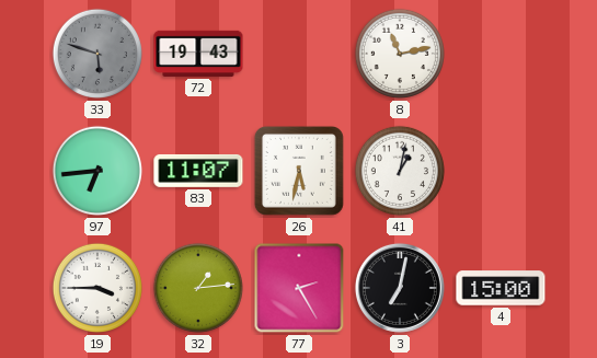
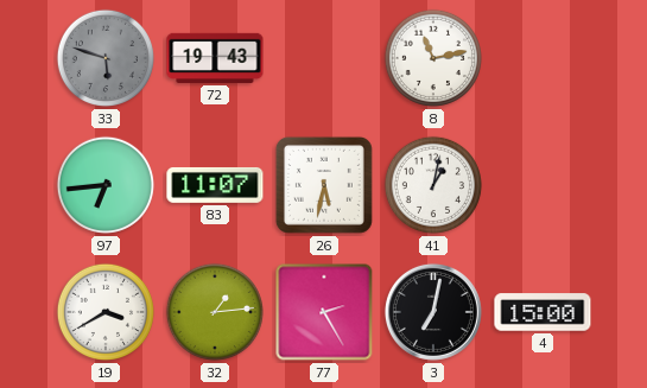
19: 3:45 -> 3:40
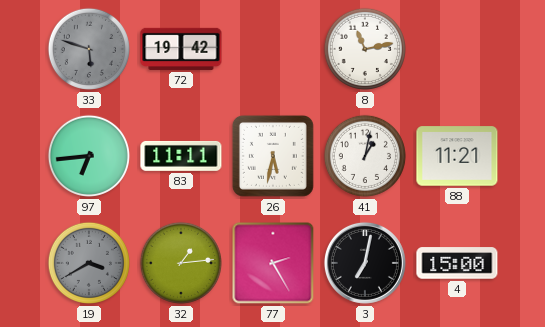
72: 19:43 -> 19:42
83: 11:07 -> 11:11
88: none -> 11:21
19 dial: white -> grey
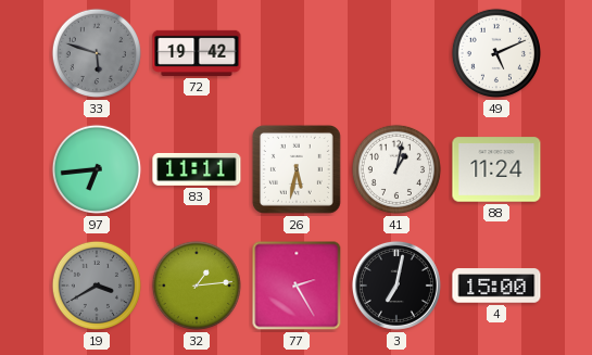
8: 11:13 -> none
49: none -> 5:11
88: 11:21 -> 11:24
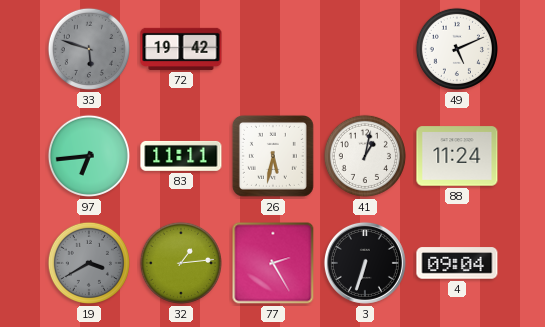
3: 7:02 -> 6:33
4: 15:00 -> 09:04
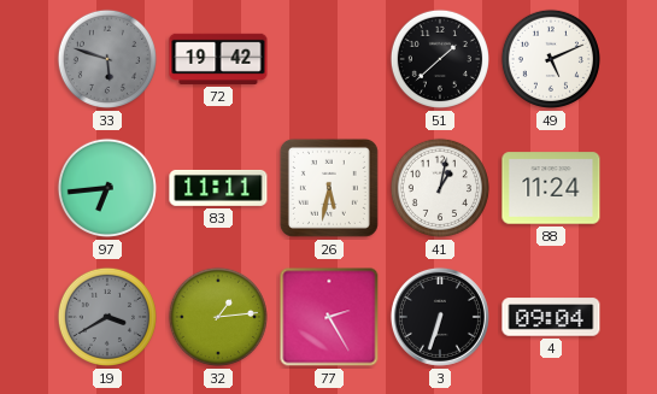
51: none -> 1:38
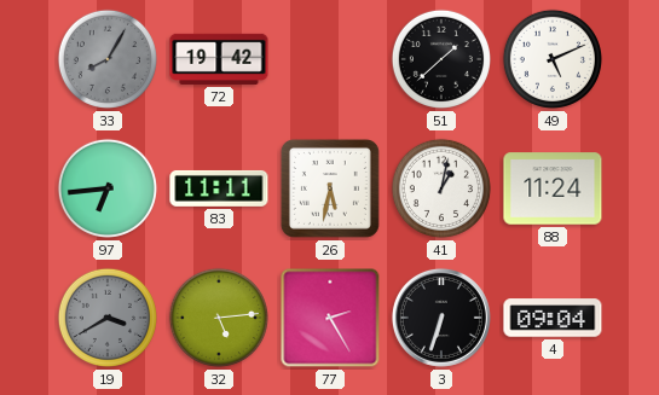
33: 5:48 -> 8:05
32: 1:14 -> 5:14
